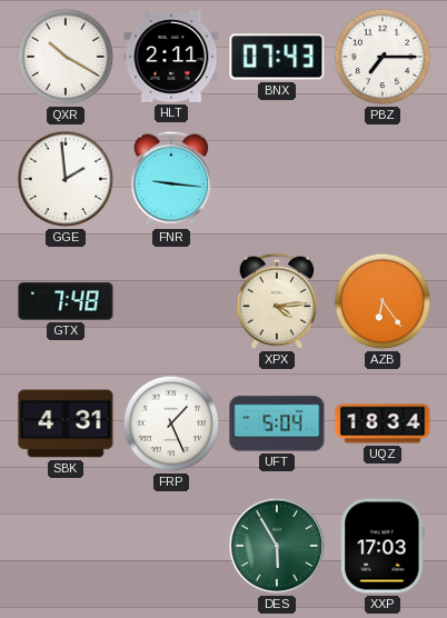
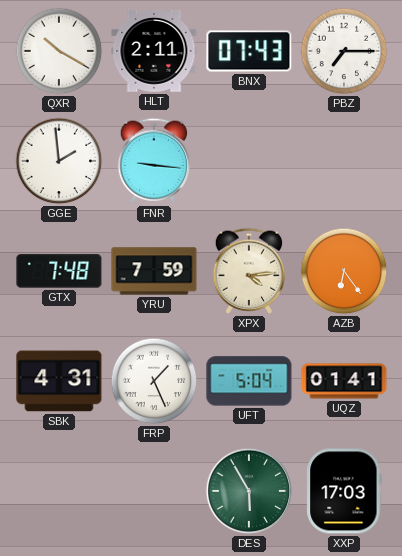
YRU: none -> 7:59
UQZ: 18:34 -> 01:41
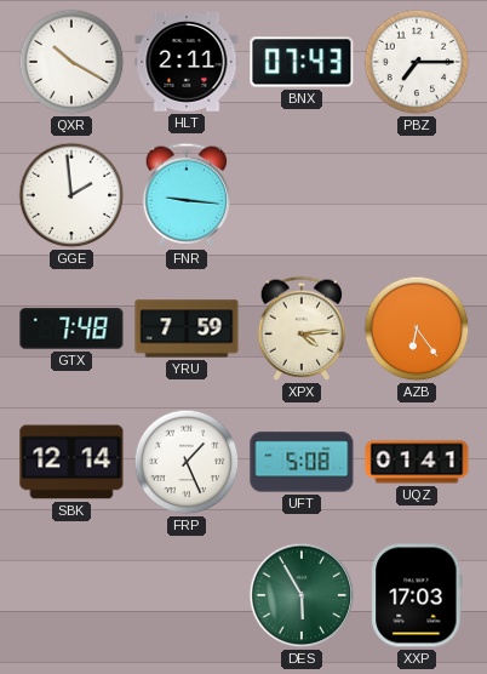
SBK: 4:31 -> 12:14
UFT: 5:04 -> 5:08
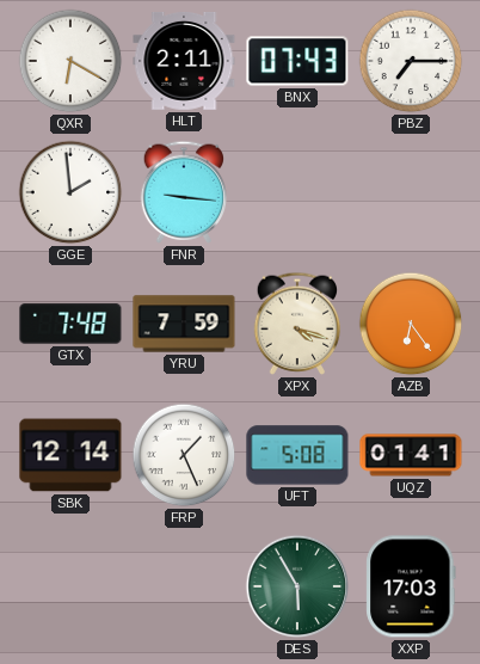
QXR: 10:20 -> 6:20
XPX: 4:14 -> 4:18
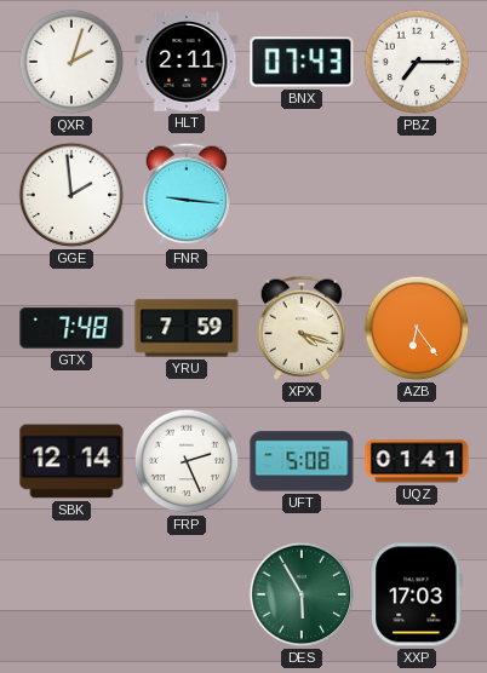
QXR: 6:20 -> 2:03
FRP: 1:26 -> 2:26
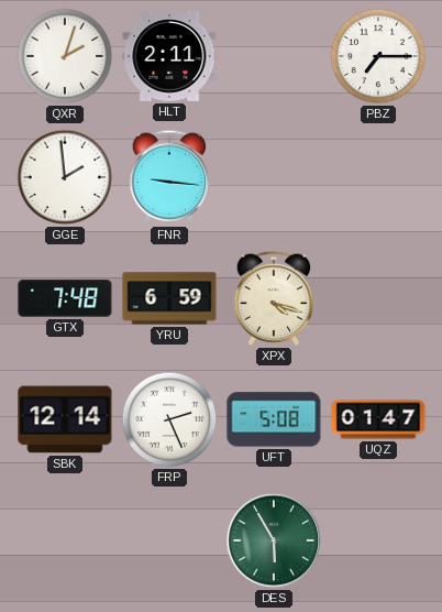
BNX: 07:43 -> none
YRU: 7:59 -> 6:59
AZB: 6:24 -> none
UQZ: 01:41 -> 01:47
XXP: 17:03 -> none
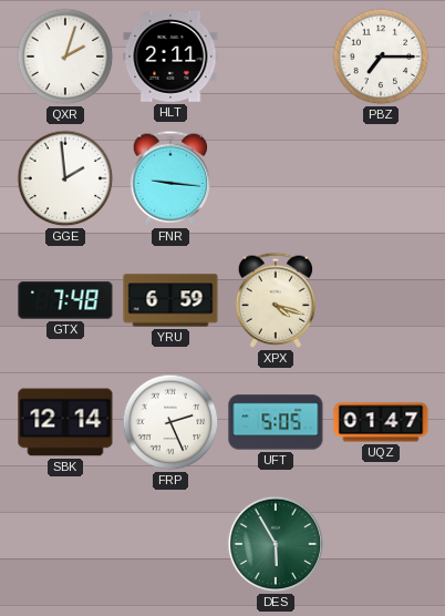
UFT: 5:08 -> 5:05
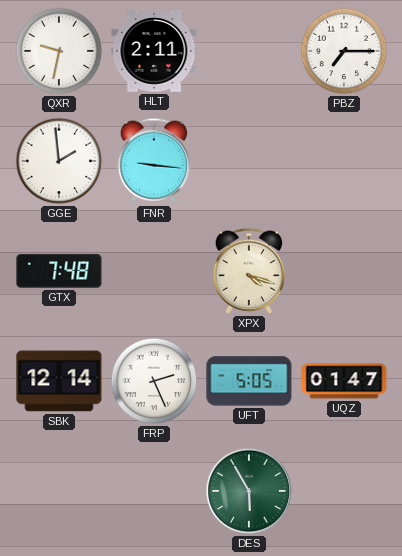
QXR: 2:03 -> 9:32
YRU: 6:59 -> none
